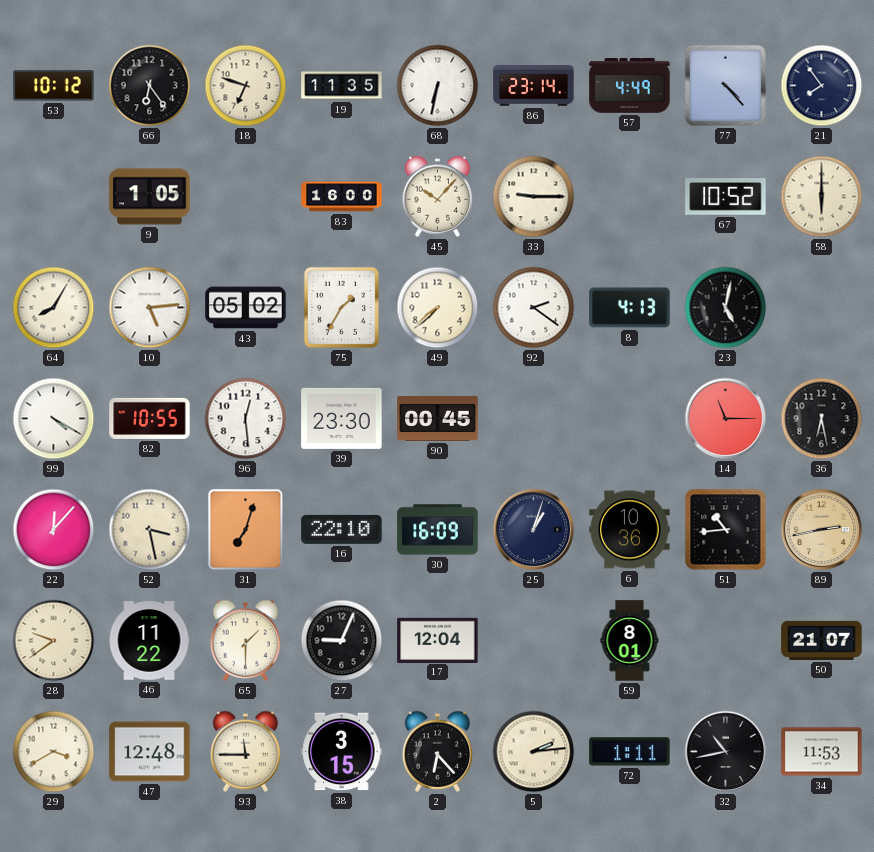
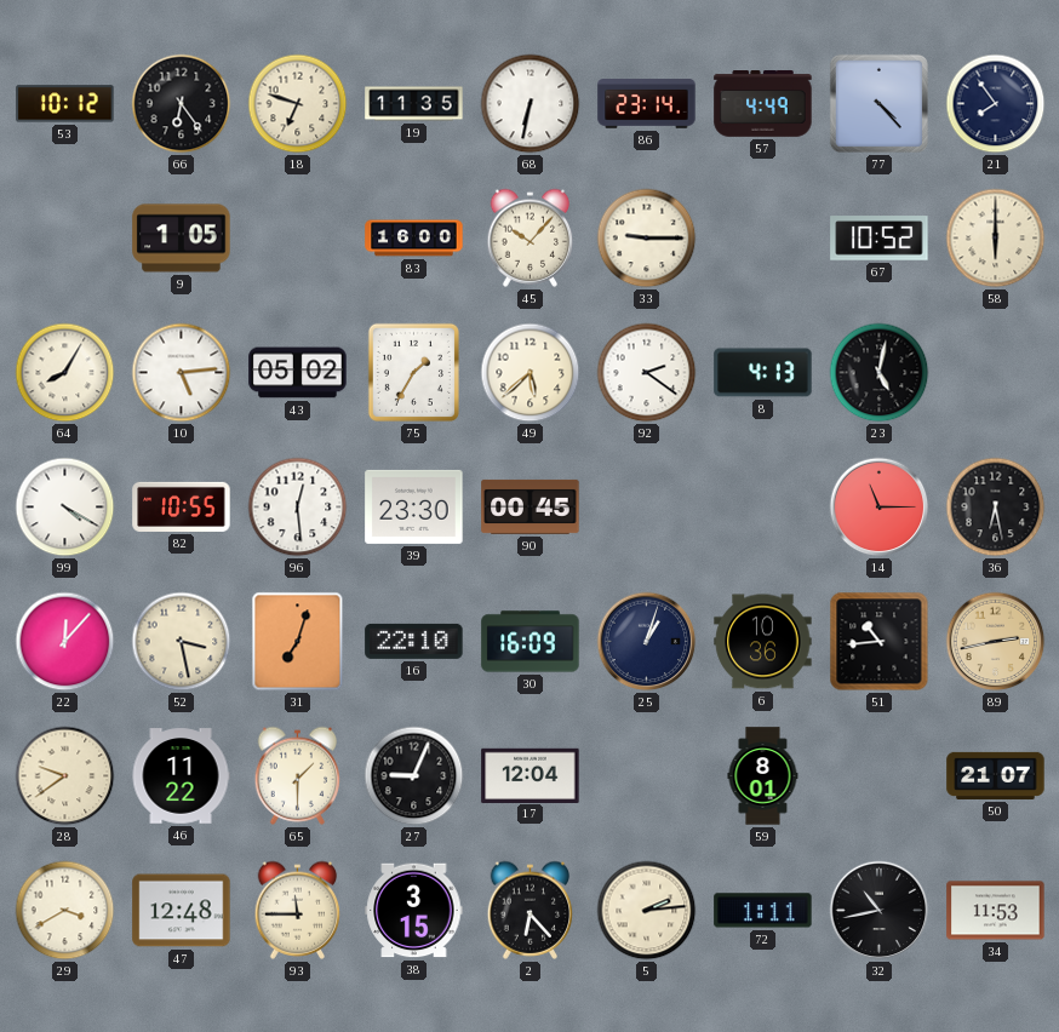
49: 7:38 -> 5:38
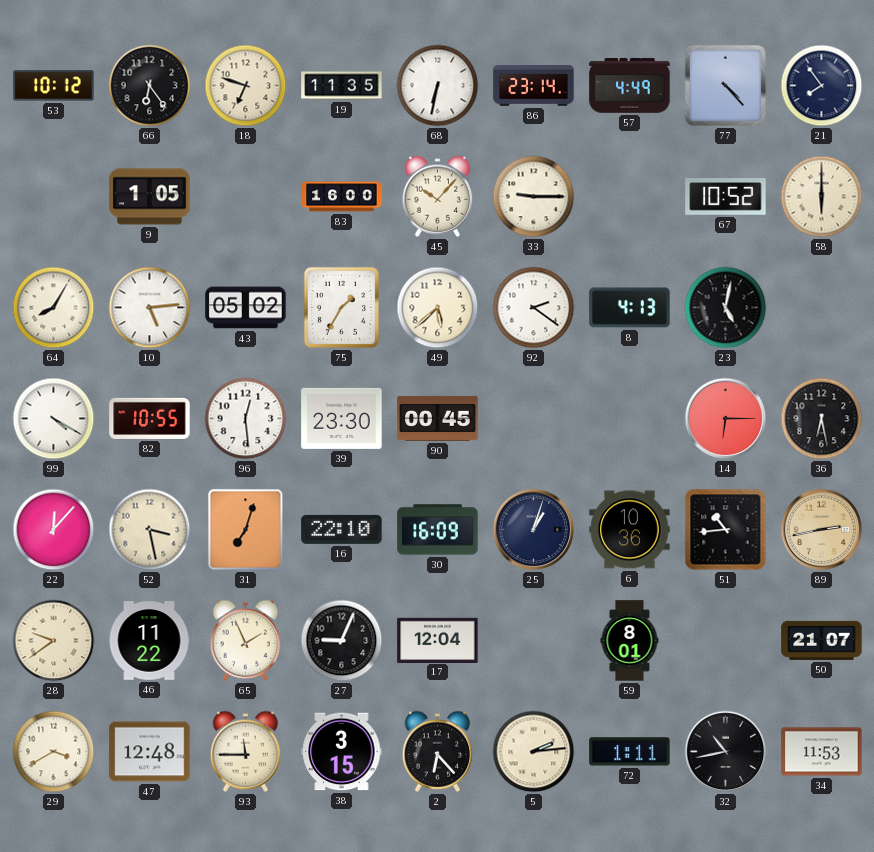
14: 11:15 -> 6:15
65: 1:30 -> 1:56
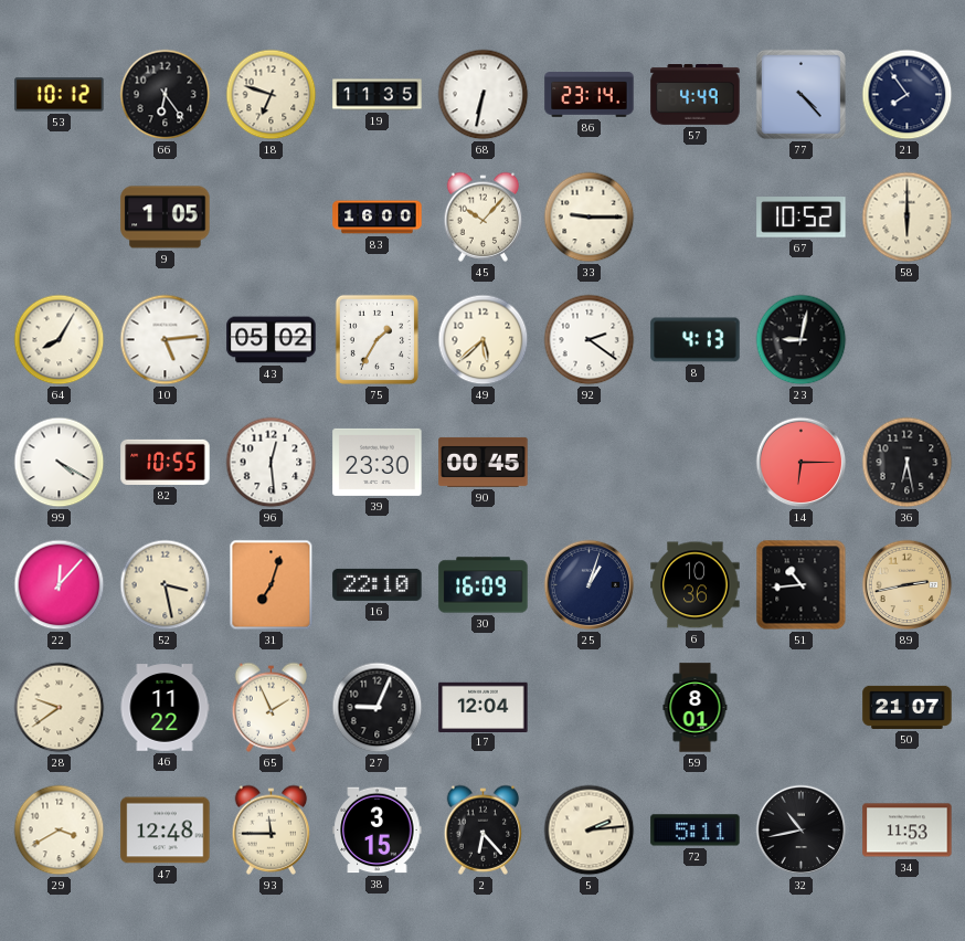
23: 5:02 -> 9:02
72: 1:11 -> 5:11
